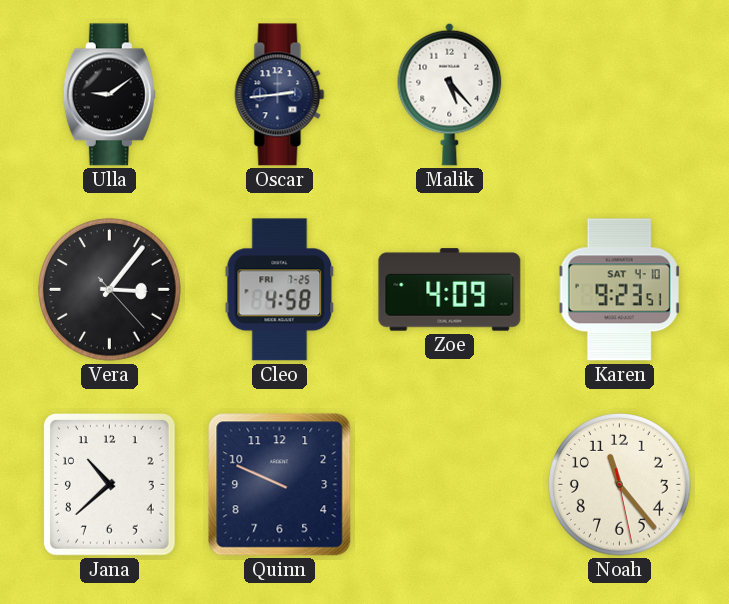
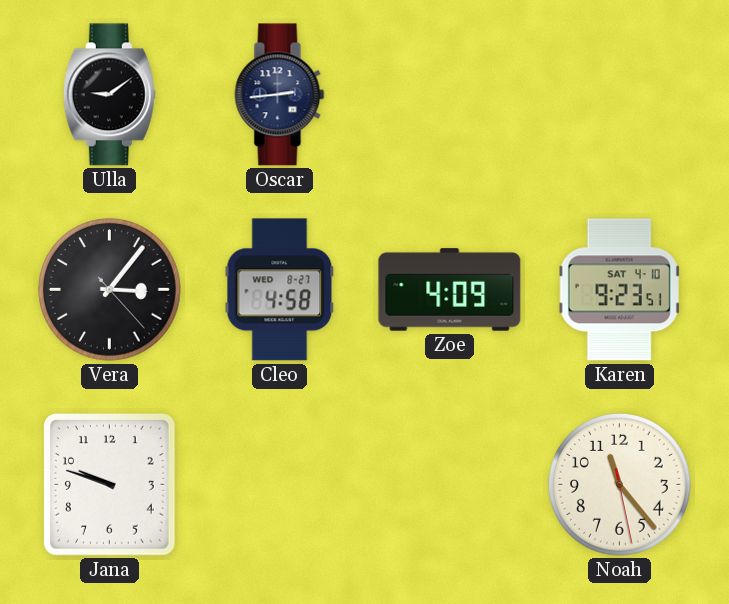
Malik: 5:23 -> none
Cleo date: FRI 7-25 -> WED 8-27
Jana: 10:38 -> 9:48
Quinn: 9:49 -> none
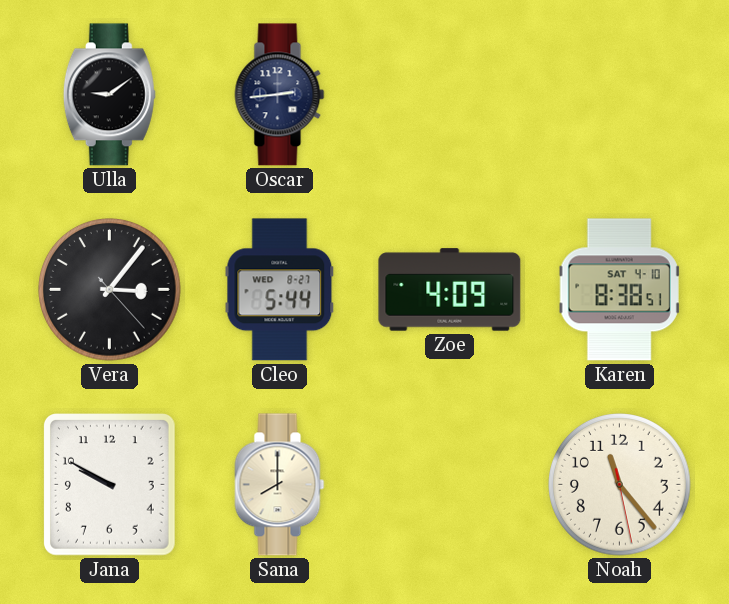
Cleo: 4:58 -> 5:44
Karen: 9:23 -> 8:38
Jana: 9:48 -> 9:50
Sana: none -> 8:00
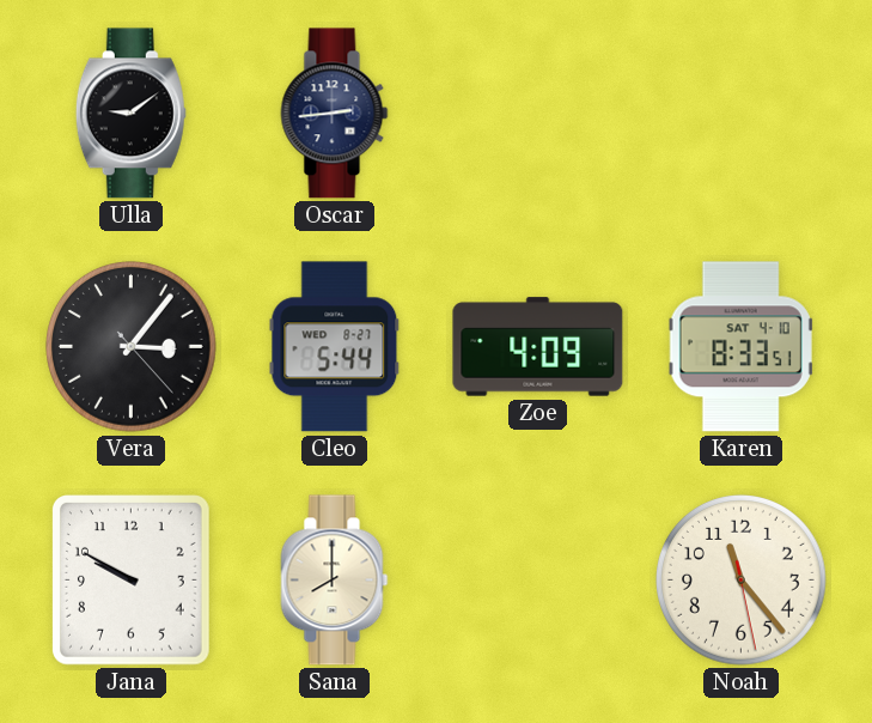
Karen: 8:38 -> 8:33
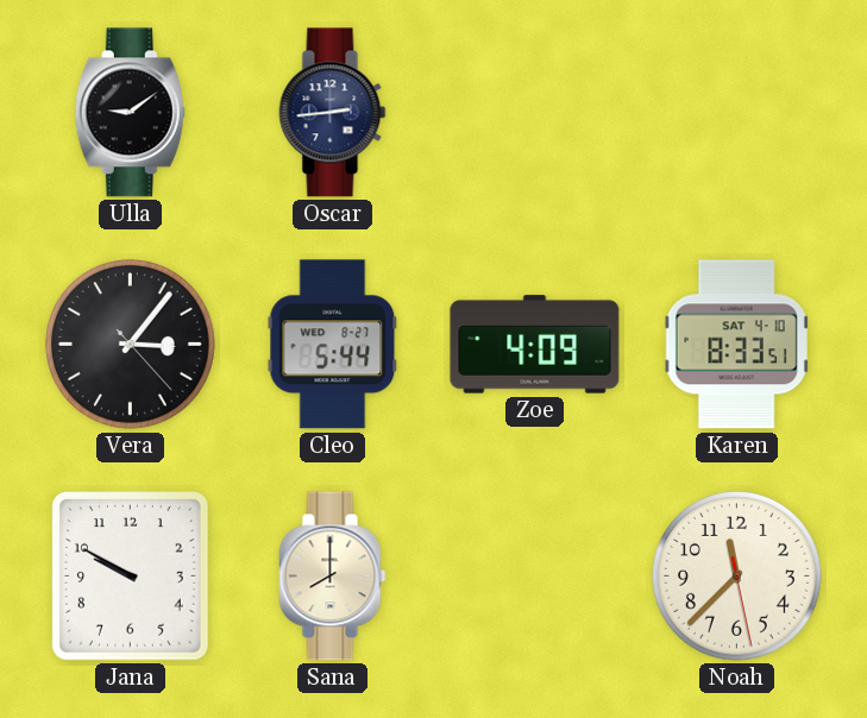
Noah: 11:23 -> 11:37
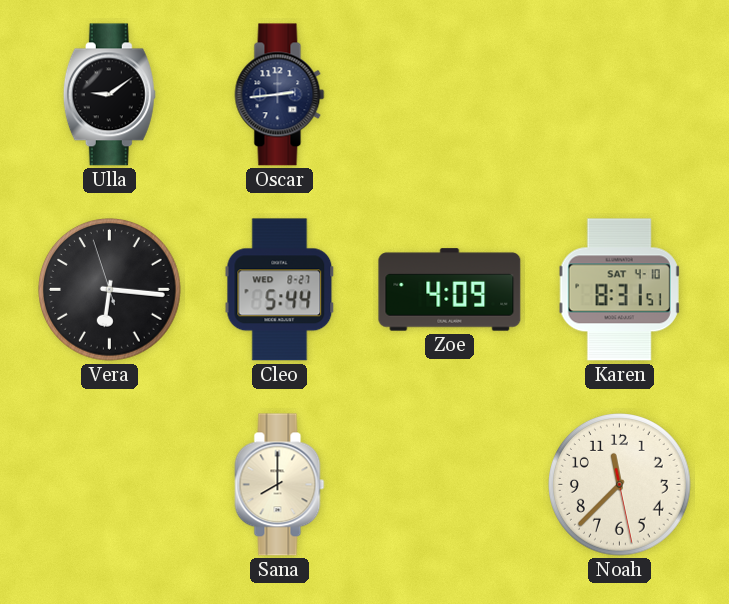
Vera: 3:06 -> 6:15
Karen: 8:33 -> 8:31
Jana: 9:50 -> none
